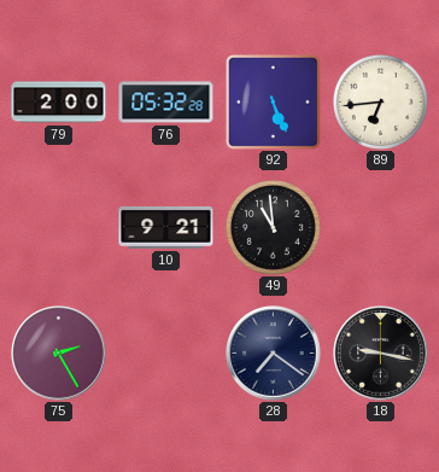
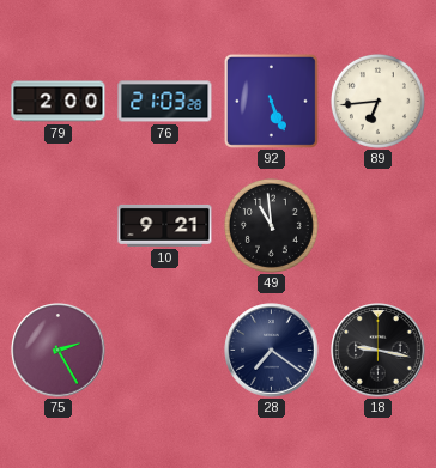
76: 05:32 -> 21:03
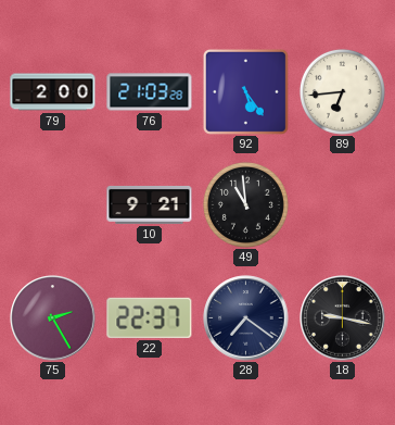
92: 5:26 -> 5:24
22: none -> 22:37
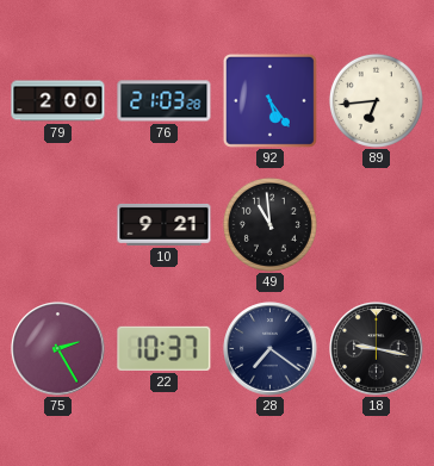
22: 22:37 -> 10:37
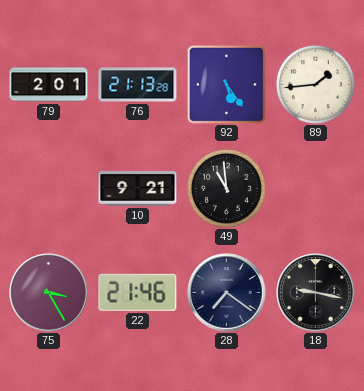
79: 2:00 -> 2:01
76: 21:03 -> 21:13
89: 6:44 -> 1:44
75: 2:25 -> 3:25
22: 10:37 -> 21:46
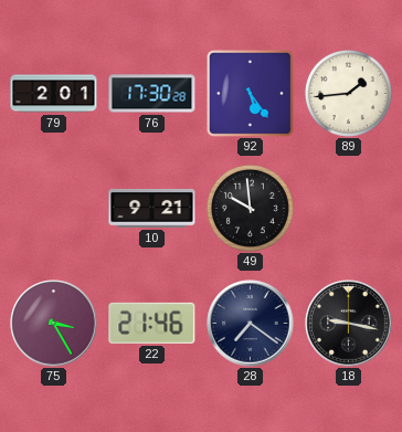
76: 21:13 -> 17:30
49: 10:59 -> 9:59
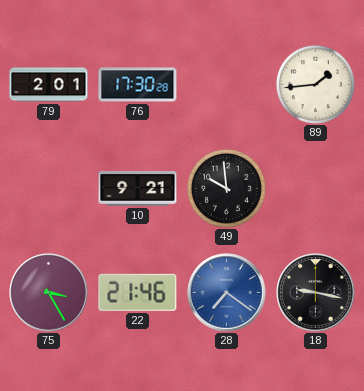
92: 5:24 -> none
28 dial: navy -> blue
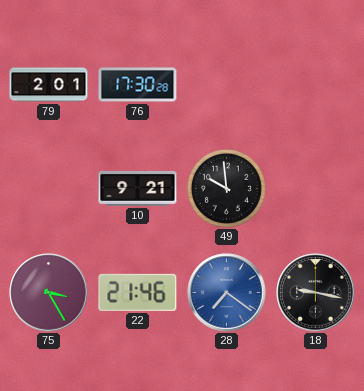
89: 1:44 -> none
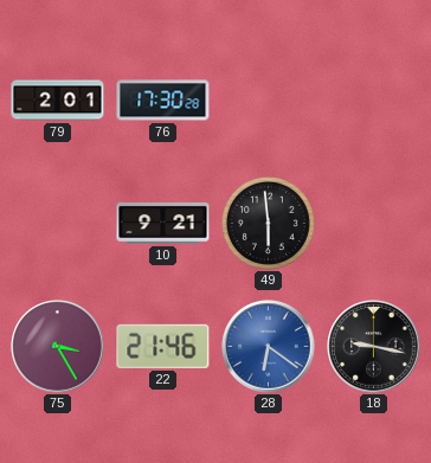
49: 9:59 -> 5:59
28: 7:21 -> 6:21
